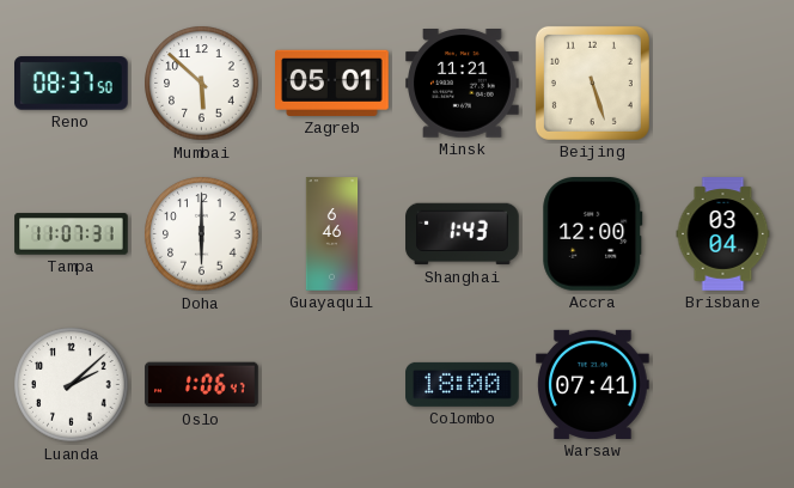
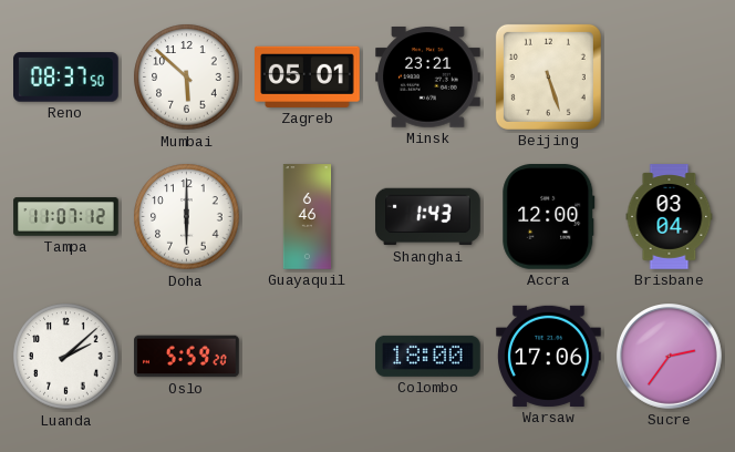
Minsk: 11:21 -> 23:21
Tampa: 11:07:31 -> 11:07:12
Oslo: 1:06 -> 5:59
Warsaw: 07:41 -> 17:06
Sucre: none -> 2:36
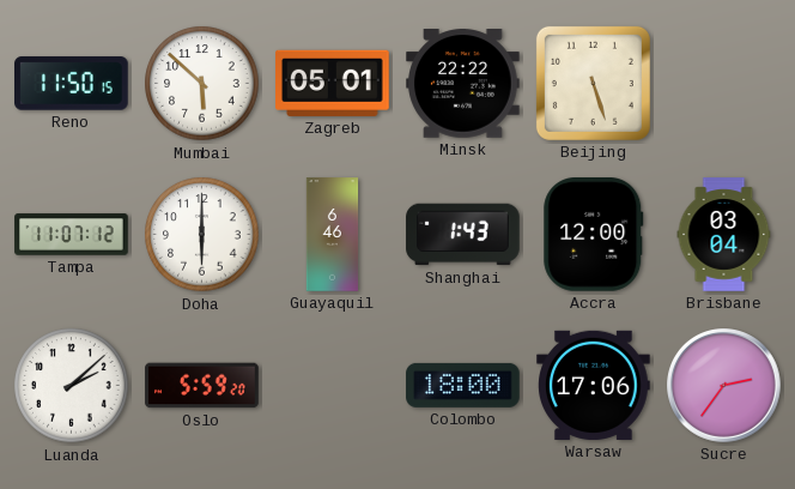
Reno: 08:37 -> 11:50
Minsk: 23:21 -> 22:22
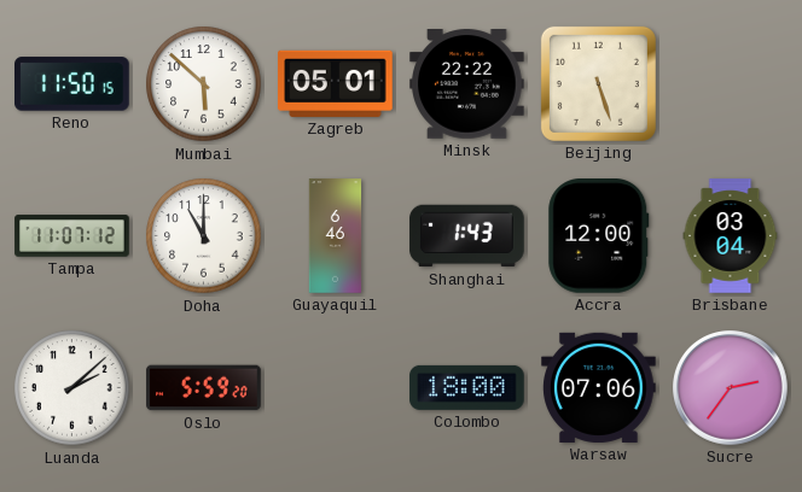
Doha: 6:00 -> 11:00
Warsaw: 17:06 -> 07:06
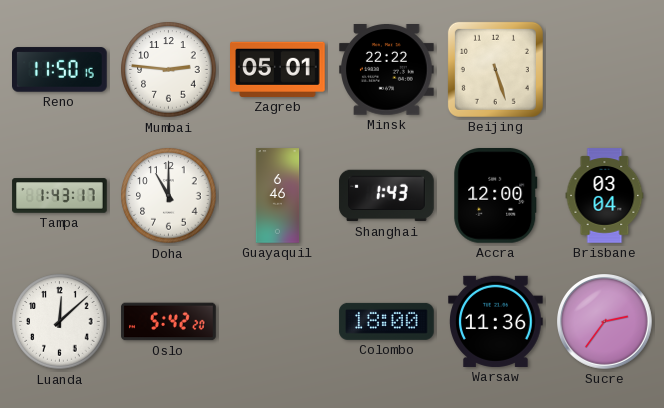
Mumbai: 5:52 -> 2:46
Tampa: 11:07 -> 1:43
Luanda: 2:08 -> 12:08
Oslo: 5:59 -> 5:42
Warsaw: 07:06 -> 11:36
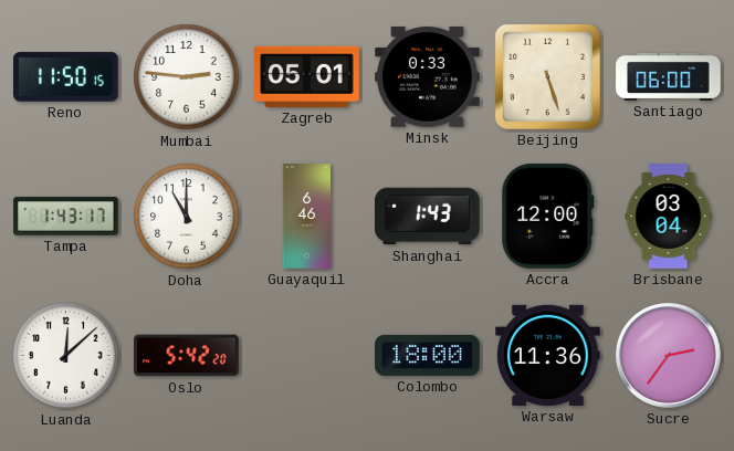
Minsk: 22:22 -> 0:33
Santiago: none -> 06:00
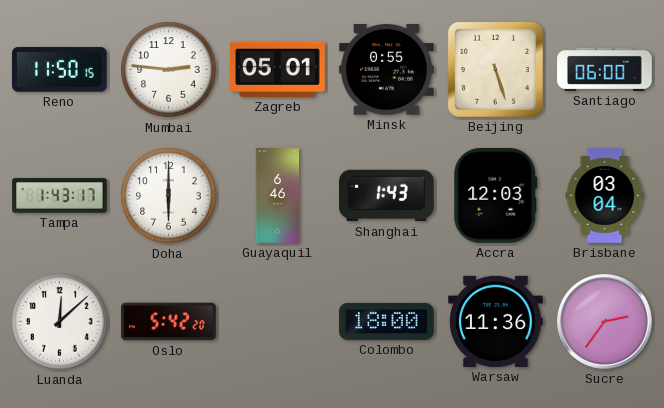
Minsk: 0:33 -> 0:55
Doha: 11:00 -> 6:00
Accra: 12:00 -> 12:03
